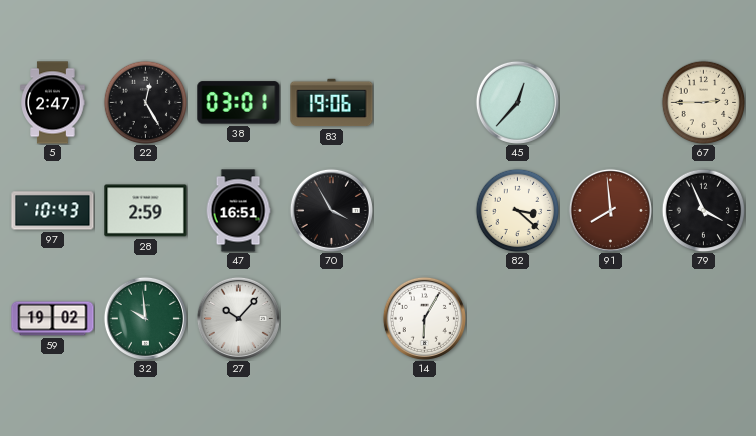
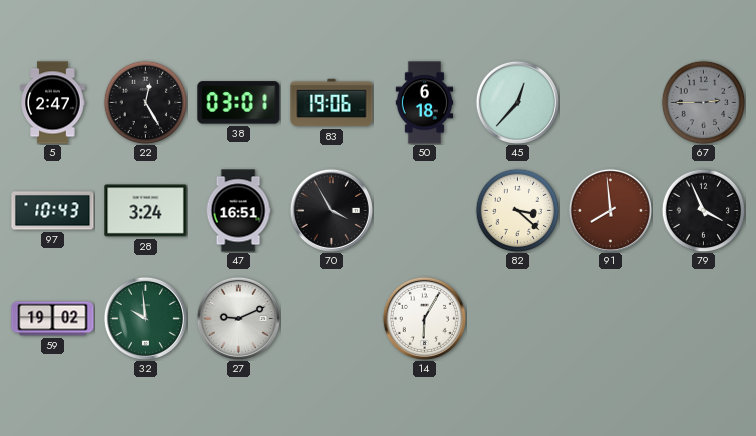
50: none -> 6:18
67 dial: cream -> grey
28: 2:59 -> 3:24
27: 10:07 -> 9:11
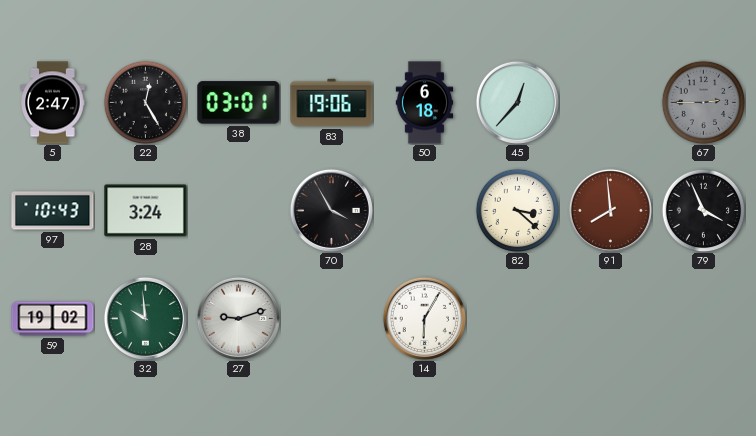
47: 16:51 -> none
27: 9:11 -> 9:12
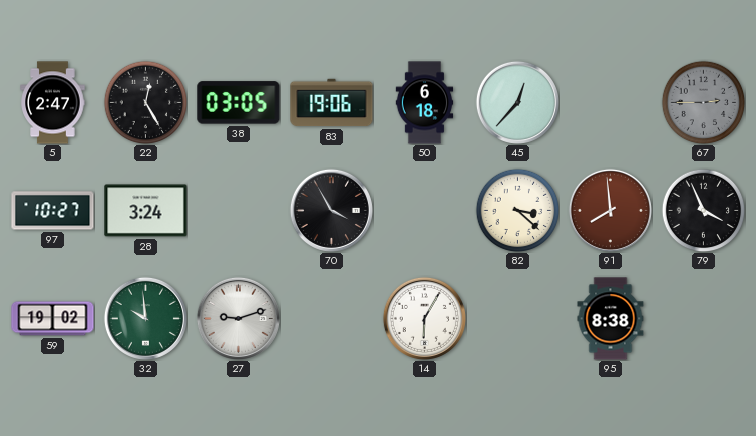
38: 03:01 -> 03:05
97: 10:43 -> 10:27
95: none -> 8:38
